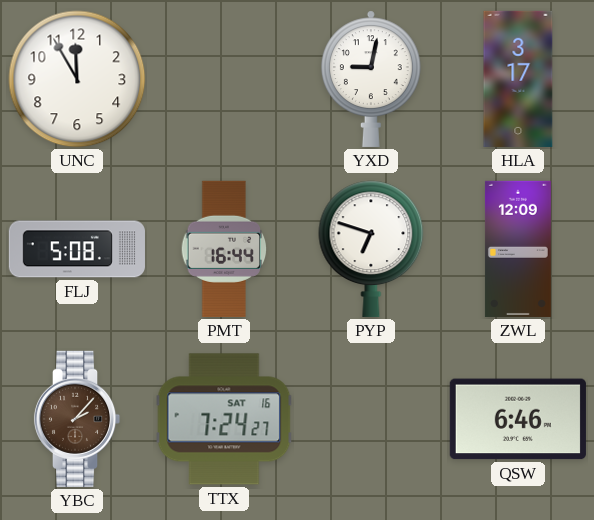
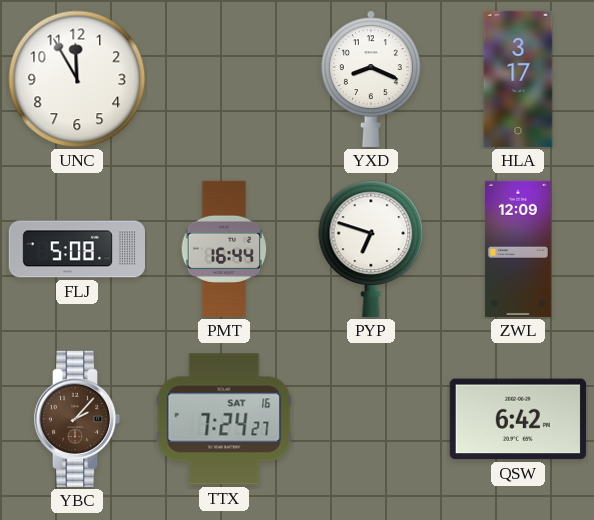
YXD: 9:02 -> 8:19
QSW: 6:46 -> 6:42
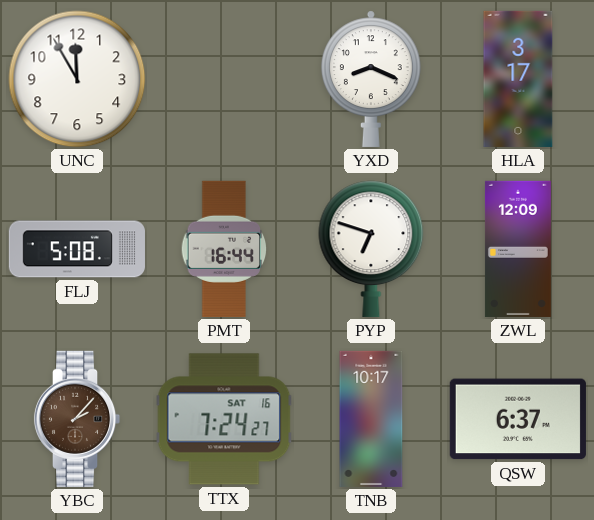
TNB: none -> 10:17
QSW: 6:42 -> 6:37
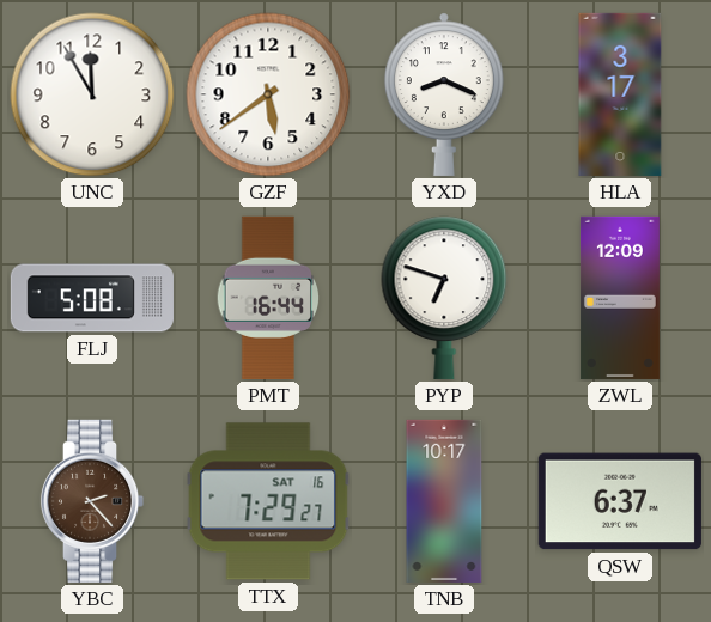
GZF: none -> 5:39
YBC: 2:07 -> 2:23
TTX: 7:24 -> 7:29
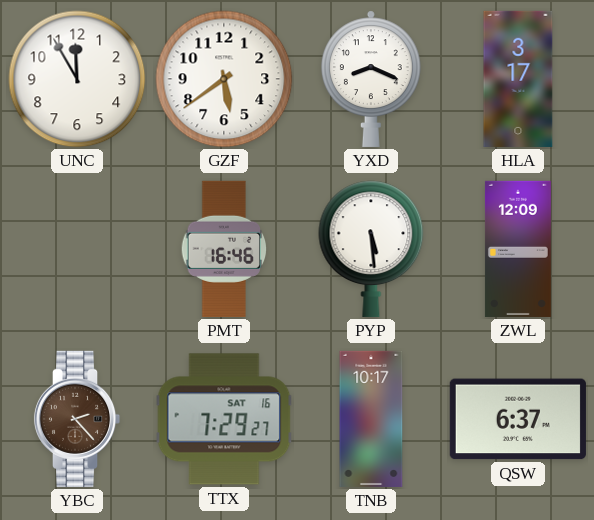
FLJ: 5:08 -> none
PMT: 16:44 -> 16:46
PYP: 6:48 -> 5:29
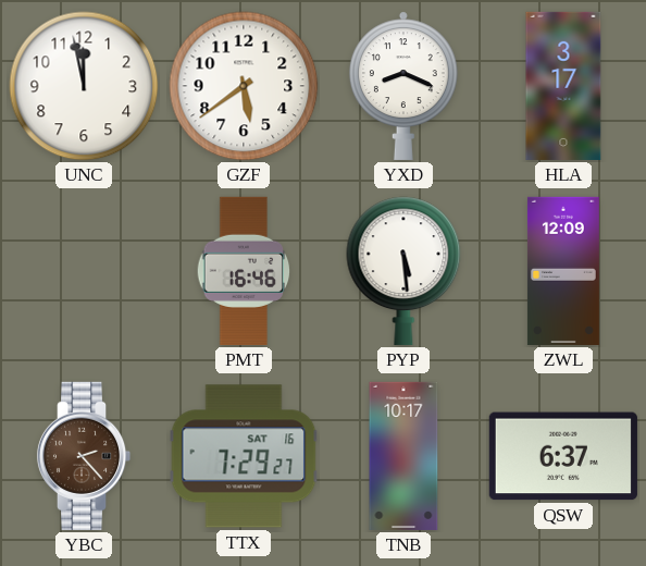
UNC: 11:55 -> 11:58
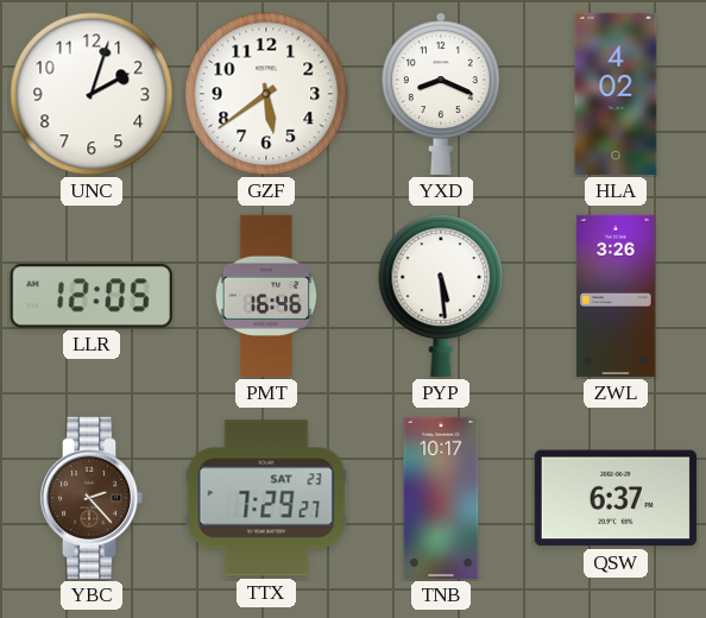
UNC: 11:58 -> 2:03
HLA: 3:17 -> 4:02
LLR: none -> 12:05
ZWL: 12:09 -> 3:26
TTX date: SAT 16 -> SAT 23
